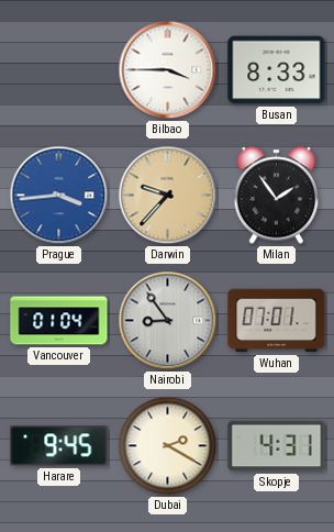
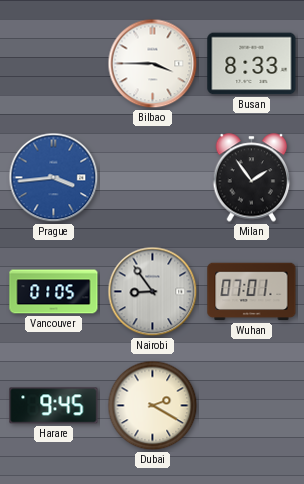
Darwin: 9:37 -> none
Vancouver: 01:04 -> 01:05
Skopje: 4:31 -> none
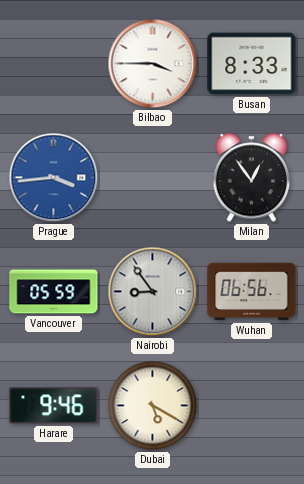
Milan: 1:54 -> 12:54
Vancouver: 01:05 -> 05:59
Wuhan: 07:01 -> 06:56
Harare: 9:45 -> 9:46
Dubai: 2:20 -> 5:20
